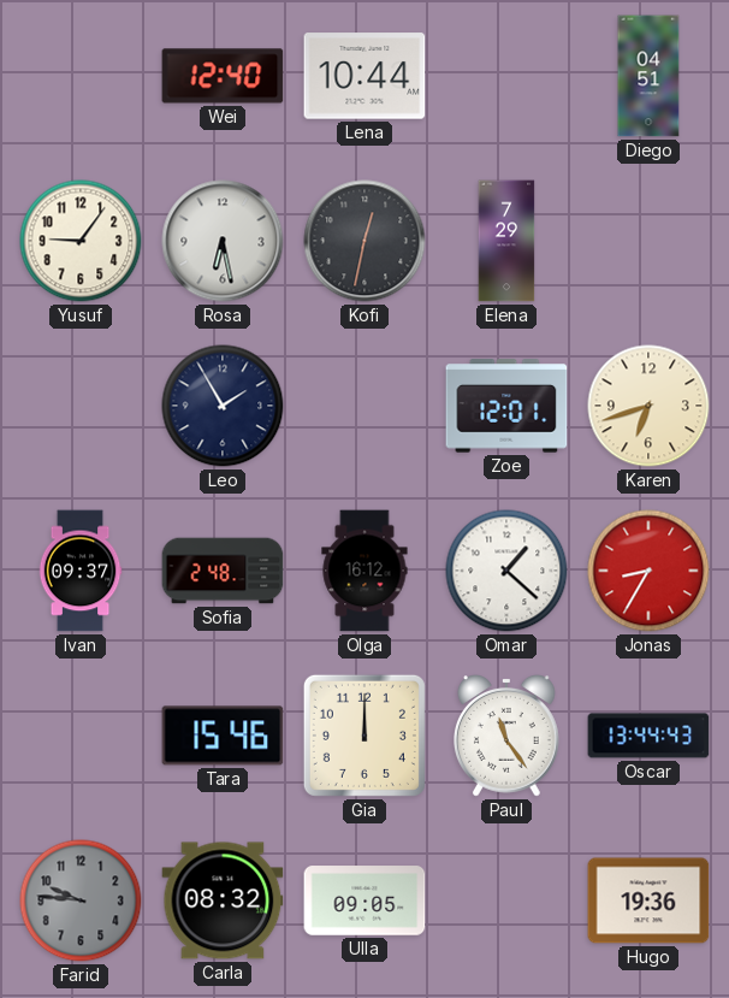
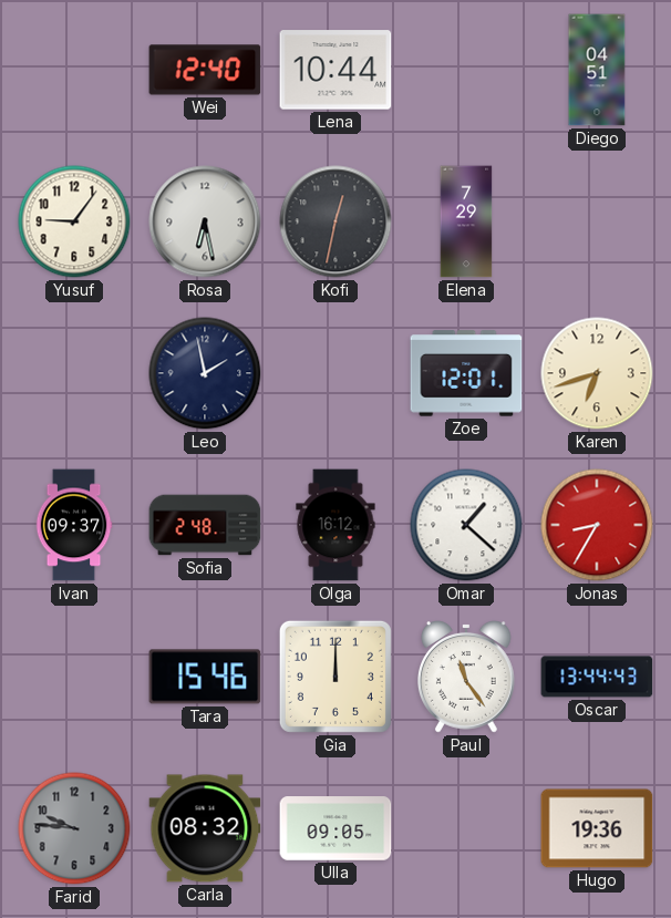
Leo: 1:55 -> 1:58
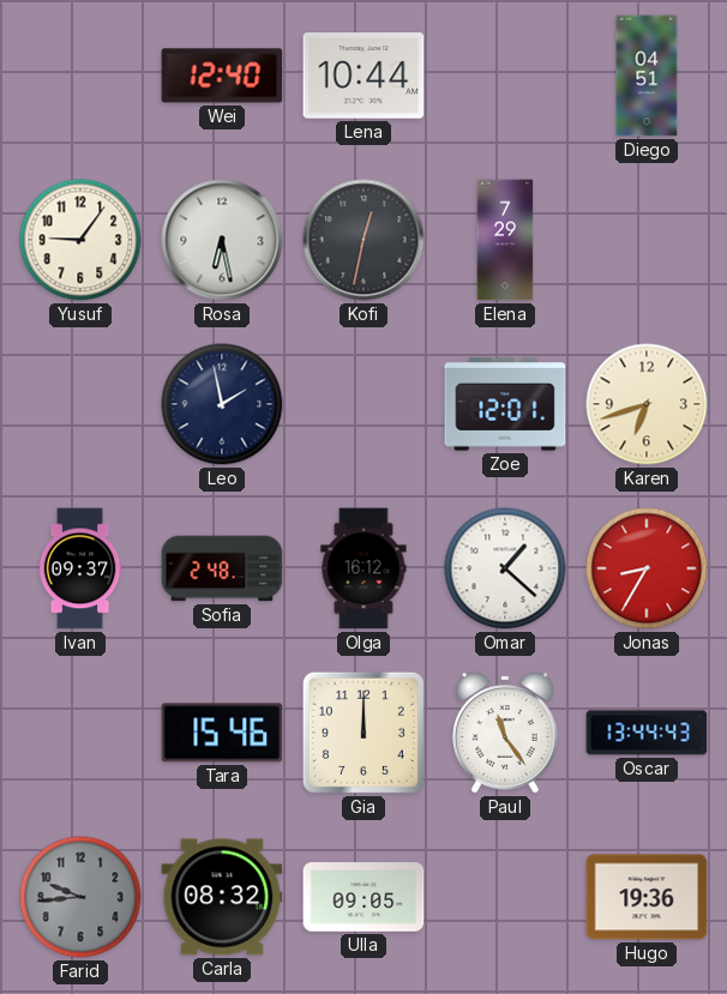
Farid: 9:46 -> 9:44
